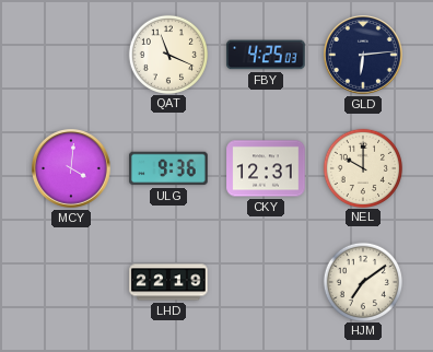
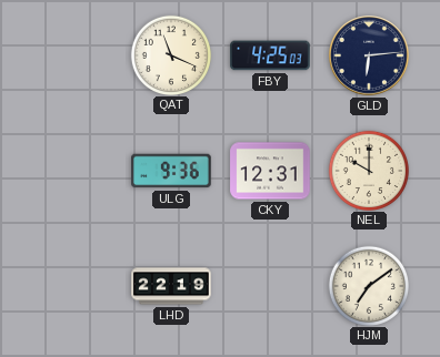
MCY: 4:01 -> none
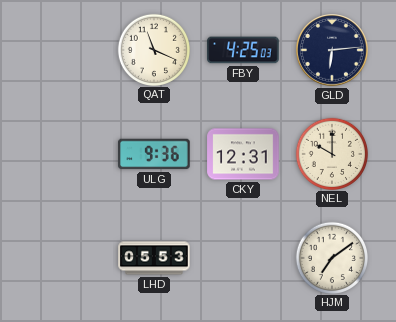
LHD: 22:19 -> 05:53
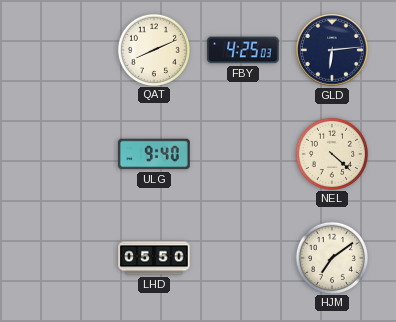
QAT: 11:19 -> 8:11
ULG: 9:36 -> 9:40
CKY: 12:31 -> none
NEL: 10:00 -> 4:22
LHD: 05:53 -> 05:50
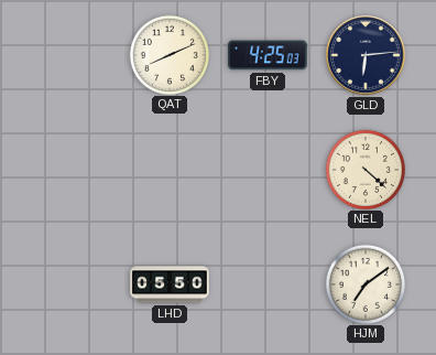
ULG: 9:40 -> none
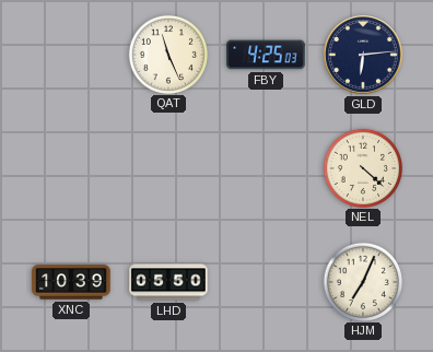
QAT: 8:11 -> 11:26
XNC: none -> 10:39
HJM: 7:09 -> 7:04
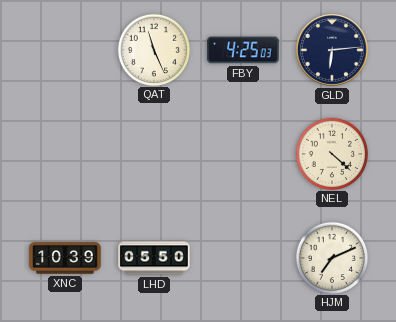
HJM: 7:04 -> 7:11
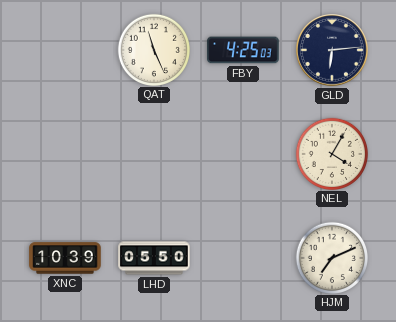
NEL: 4:22 -> 4:05
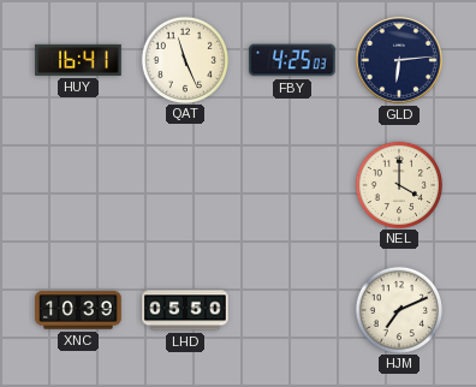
HUY: none -> 16:41
NEL: 4:05 -> 4:00
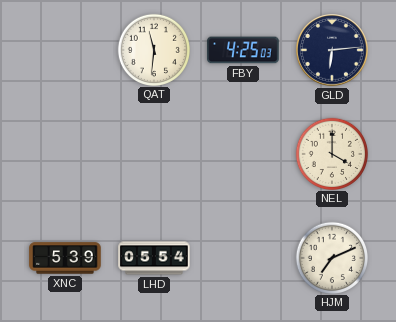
HUY: 16:41 -> none
QAT: 11:26 -> 11:31
XNC: 10:39 -> 5:39
LHD: 05:50 -> 05:54
